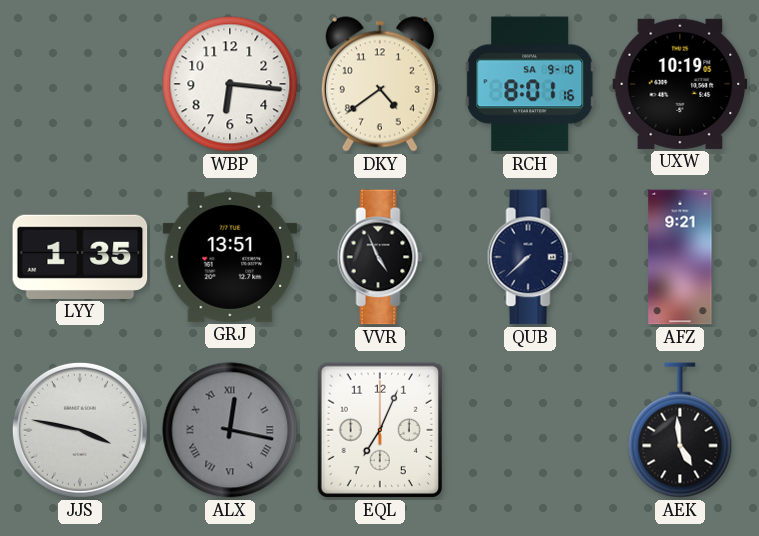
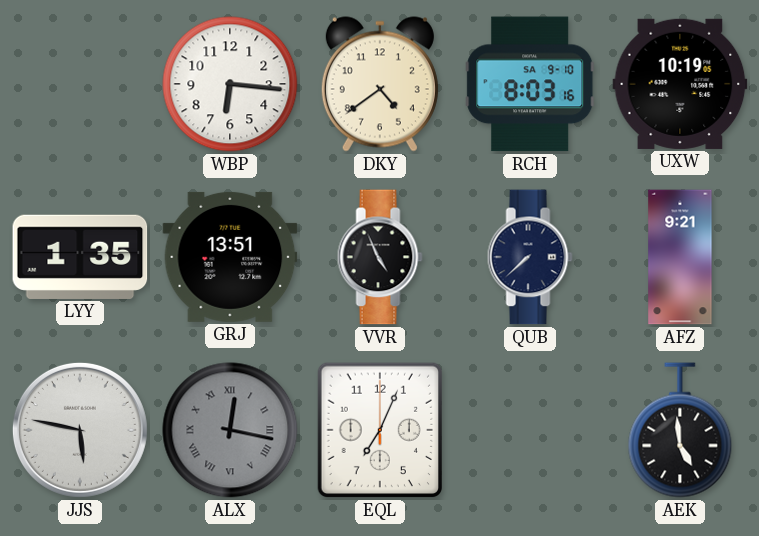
RCH: 8:01 -> 8:03
JJS: 3:47 -> 5:47
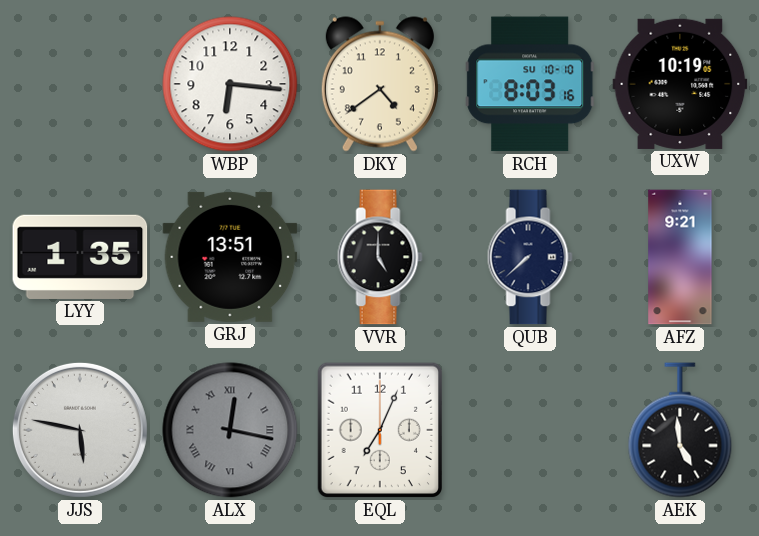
RCH date: SA 9-10 -> SU 10-10
VVR: 4:56 -> 5:00
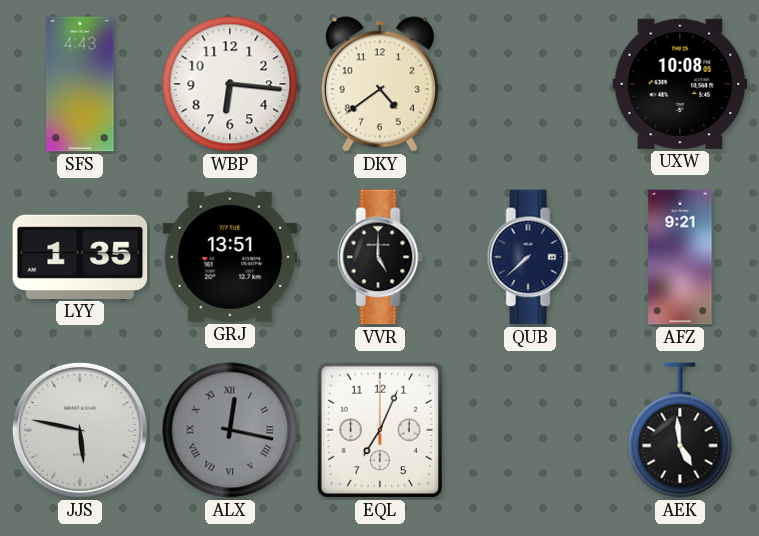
SFS: none -> 4:43
RCH: 8:03 -> none
UXW: 10:19 -> 10:08
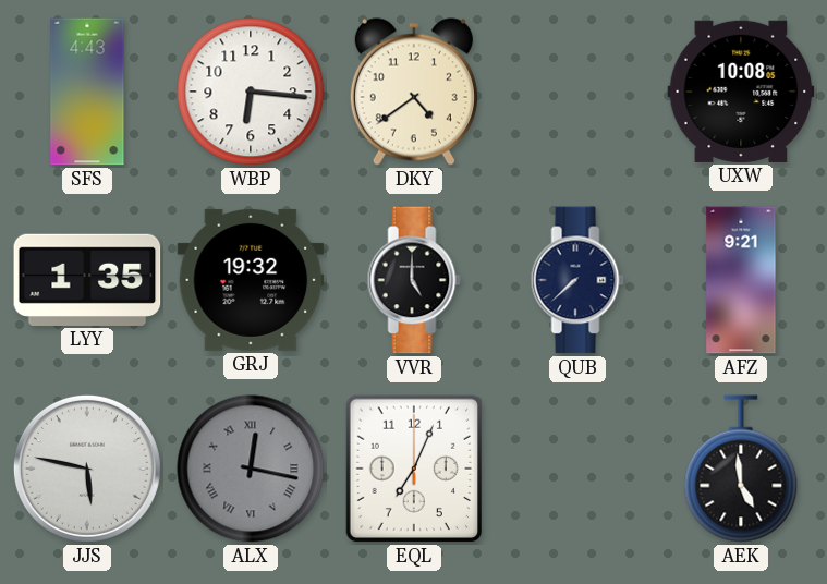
GRJ: 13:51 -> 19:32
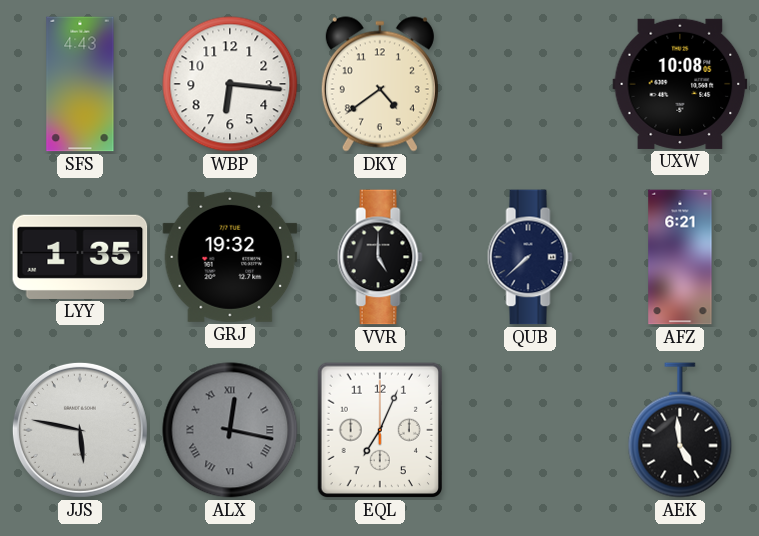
AFZ: 9:21 -> 6:21
